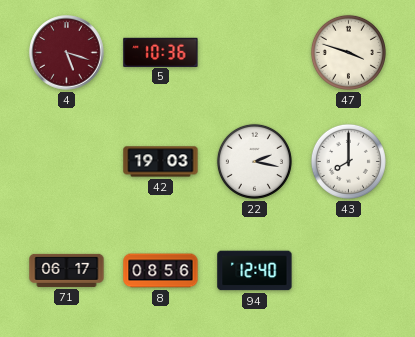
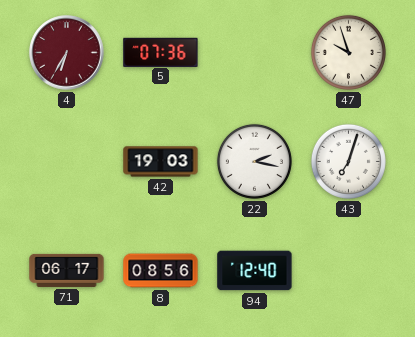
4: 5:18 -> 6:35
5: 10:36 -> 07:36
47: 3:48 -> 9:57
43: 8:00 -> 7:03
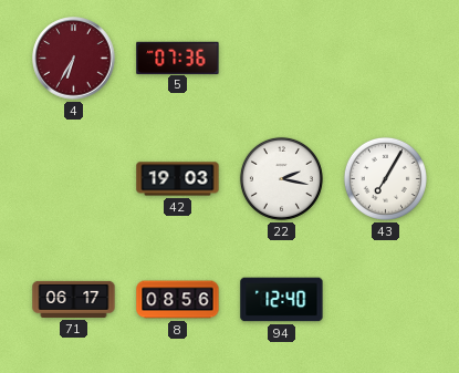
47: 9:57 -> none
43: 7:03 -> 7:05
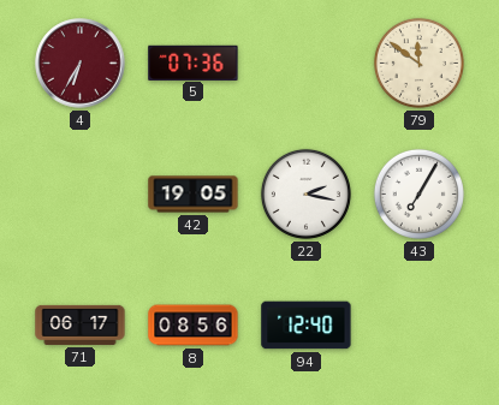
79: none -> 11:51
42: 19:03 -> 19:05
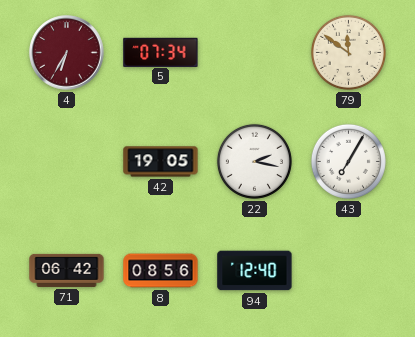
5: 07:36 -> 07:34
71: 06:17 -> 06:42
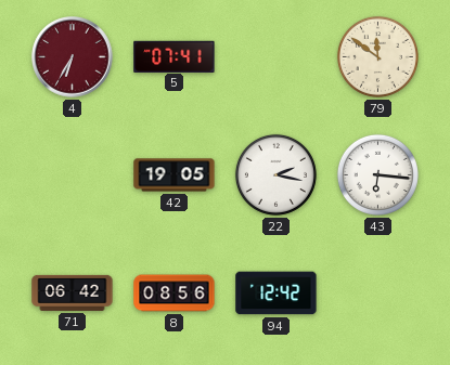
5: 07:34 -> 07:41
43: 7:05 -> 6:16
94: 12:40 -> 12:42
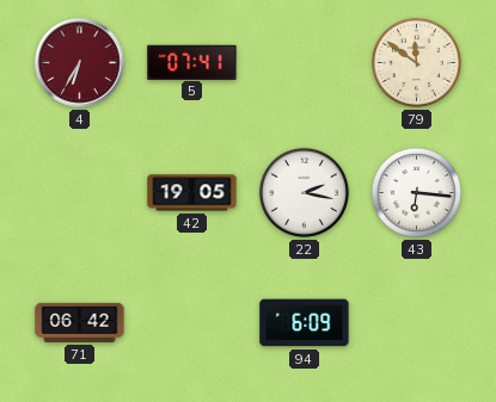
8: 08:56 -> none
94: 12:42 -> 6:09
